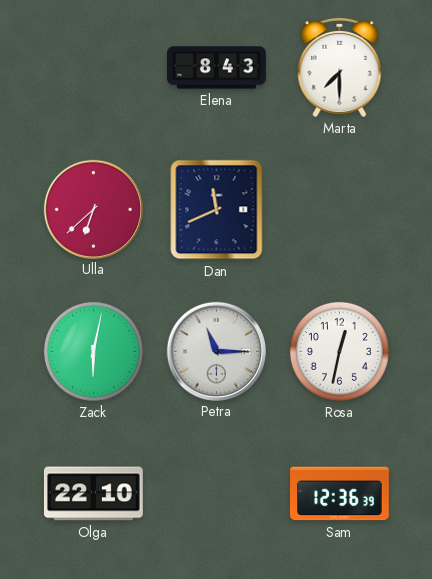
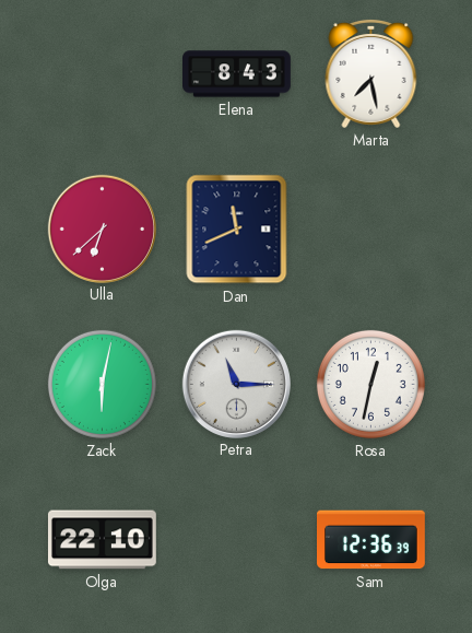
Marta: 7:30 -> 7:28
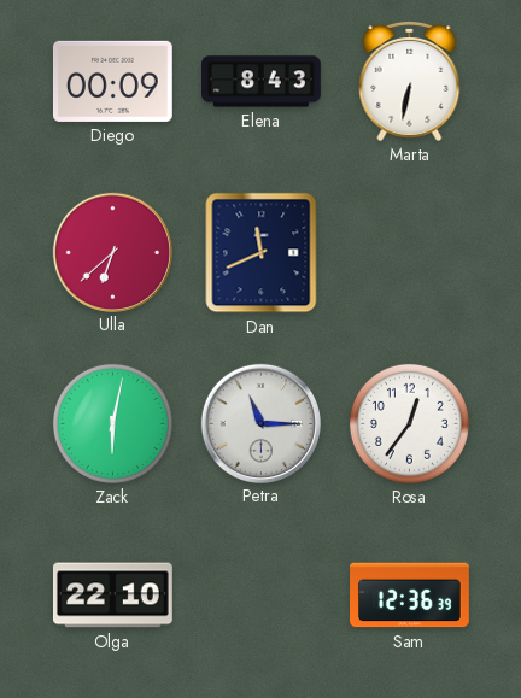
Diego: none -> 00:09
Marta: 7:28 -> 6:32
Rosa: 12:32 -> 12:36
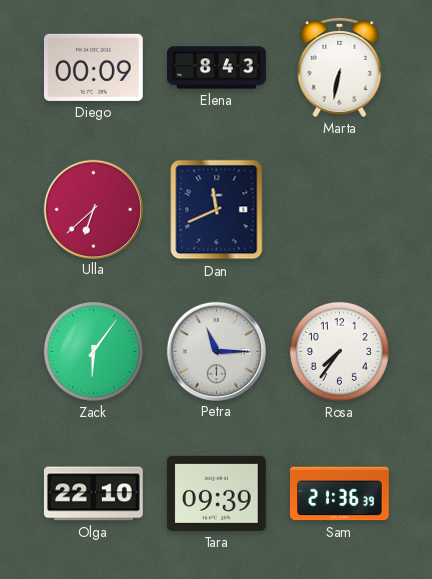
Zack: 6:02 -> 6:06
Rosa: 12:36 -> 7:36
Tara: none -> 09:39
Sam: 12:36 -> 21:36
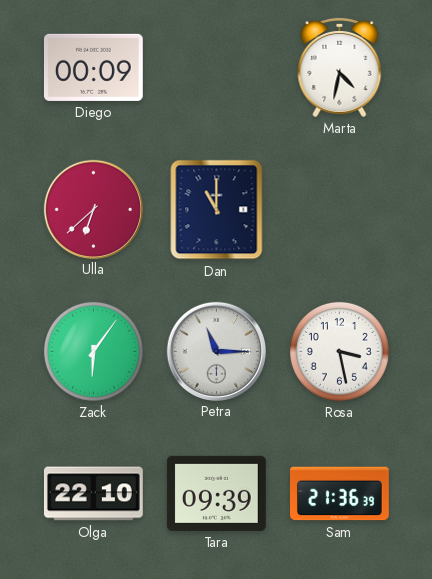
Elena: 8:43 -> none
Marta: 6:32 -> 4:32
Dan: 11:41 -> 11:00
Rosa: 7:36 -> 3:28
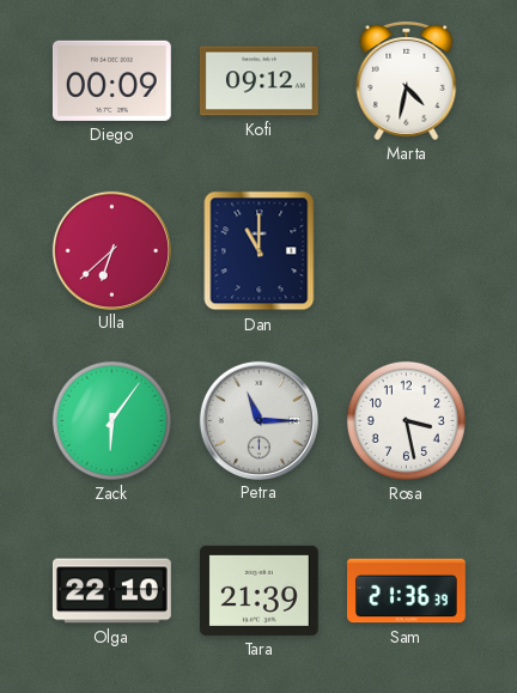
Kofi: none -> 09:12
Tara: 09:39 -> 21:39
